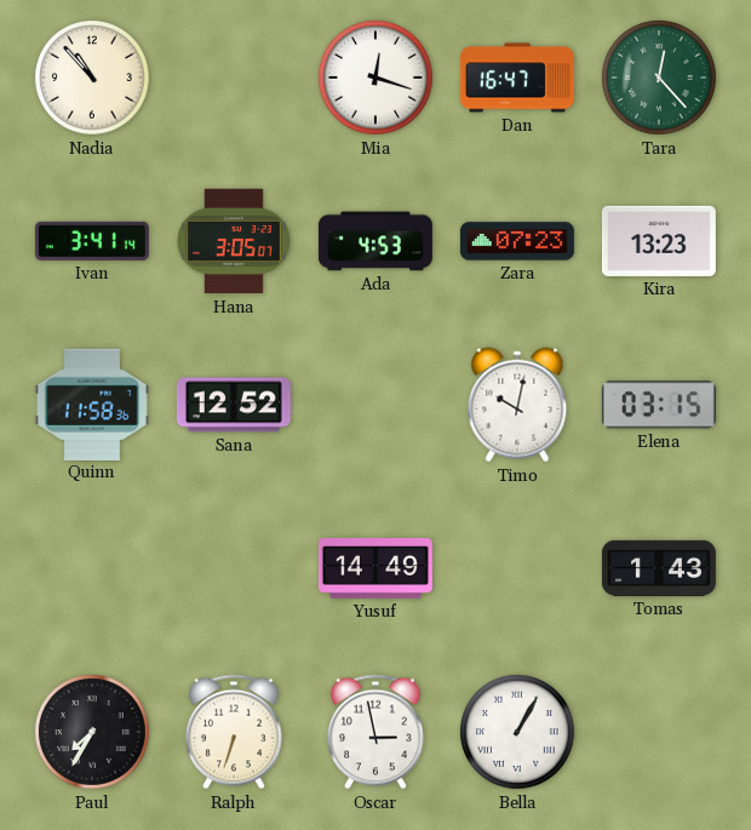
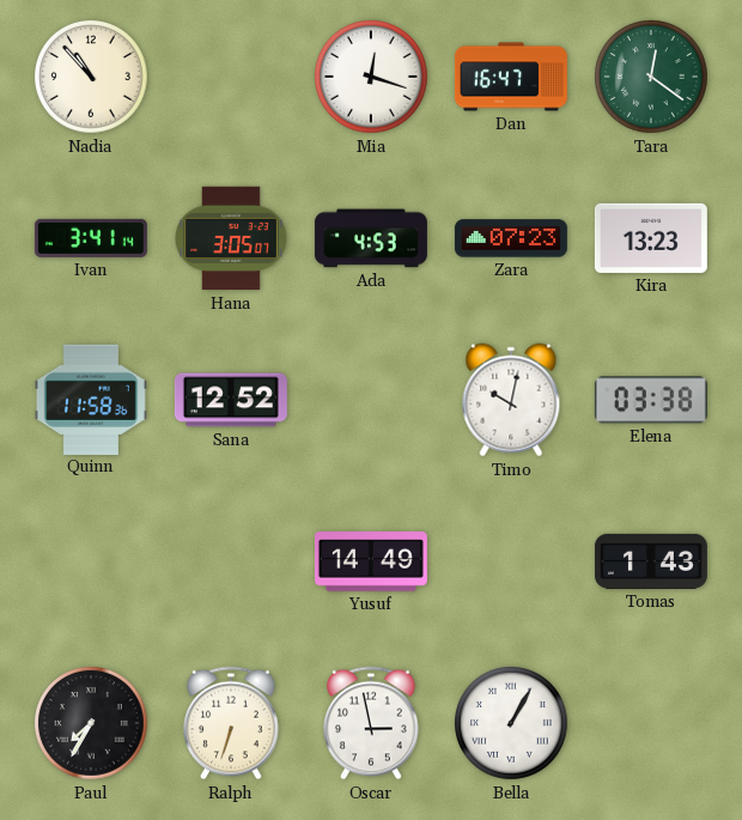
Tara: 12:23 -> 12:21
Elena: 03:15 -> 03:38
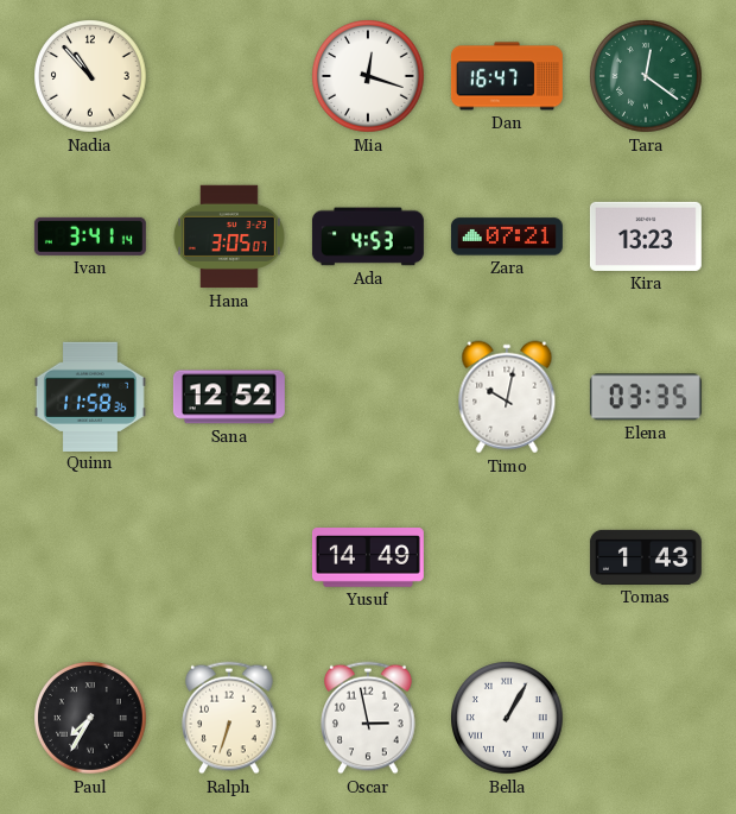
Zara: 07:23 -> 07:21
Elena: 03:38 -> 03:35
